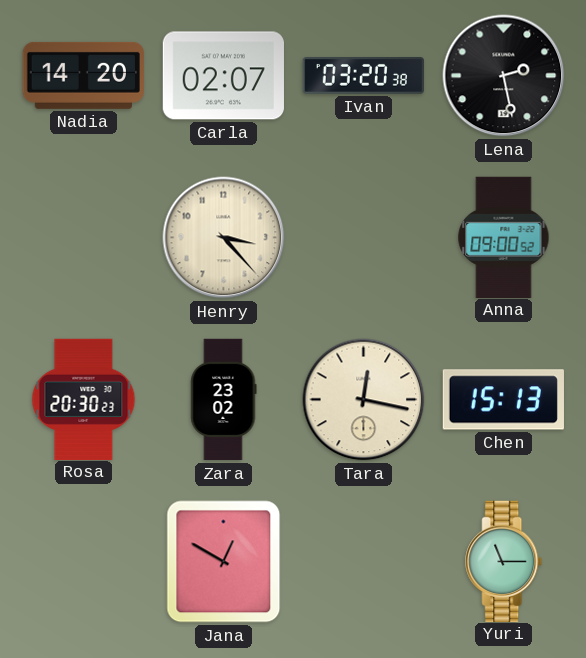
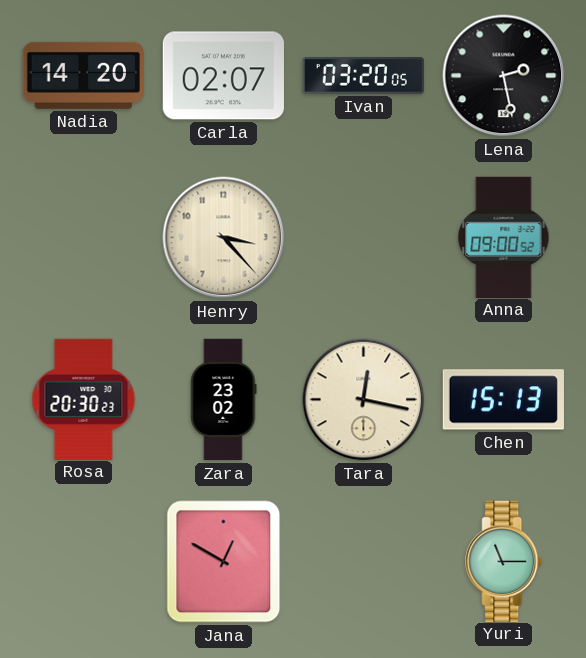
Ivan: 03:20:38 -> 03:20:05
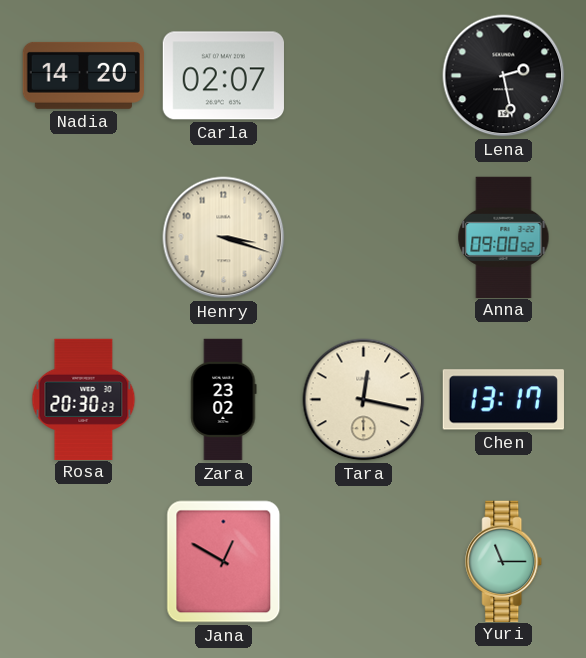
Ivan: 03:20 -> none
Henry: 3:23 -> 3:18
Chen: 15:13 -> 13:17
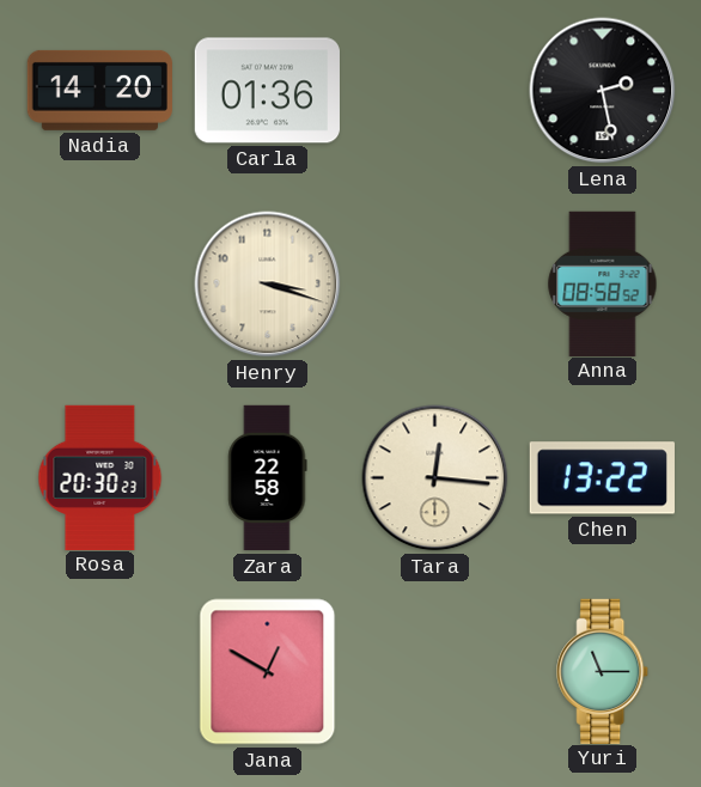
Carla: 02:07 -> 01:36
Anna: 09:00 -> 08:58
Zara: 23:02 -> 22:58
Tara: 12:17 -> 12:16
Chen: 13:17 -> 13:22
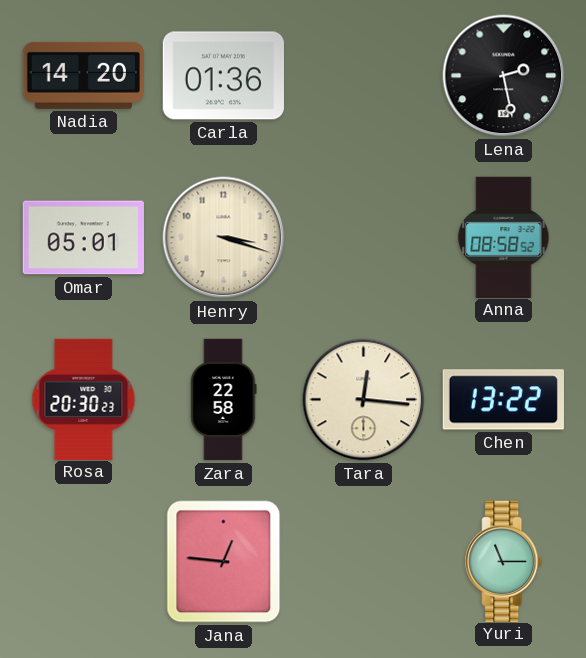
Omar: none -> 05:01
Jana: 12:50 -> 12:46
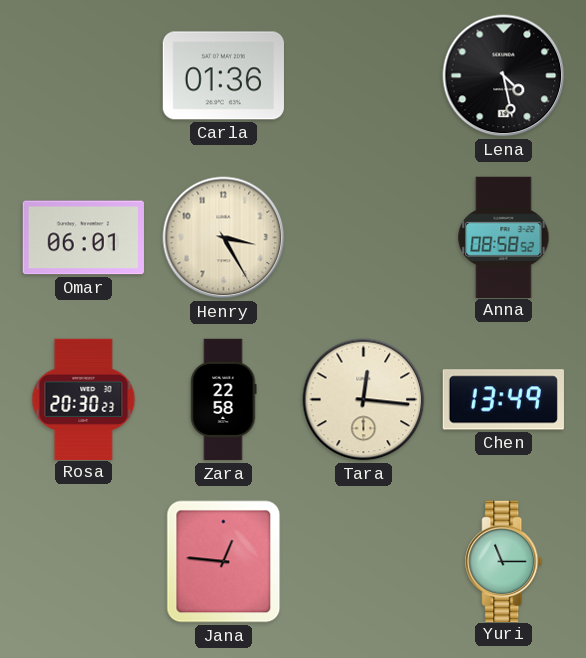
Nadia: 14:20 -> none
Lena: 2:28 -> 4:28
Omar: 05:01 -> 06:01
Henry: 3:18 -> 3:25
Chen: 13:22 -> 13:49
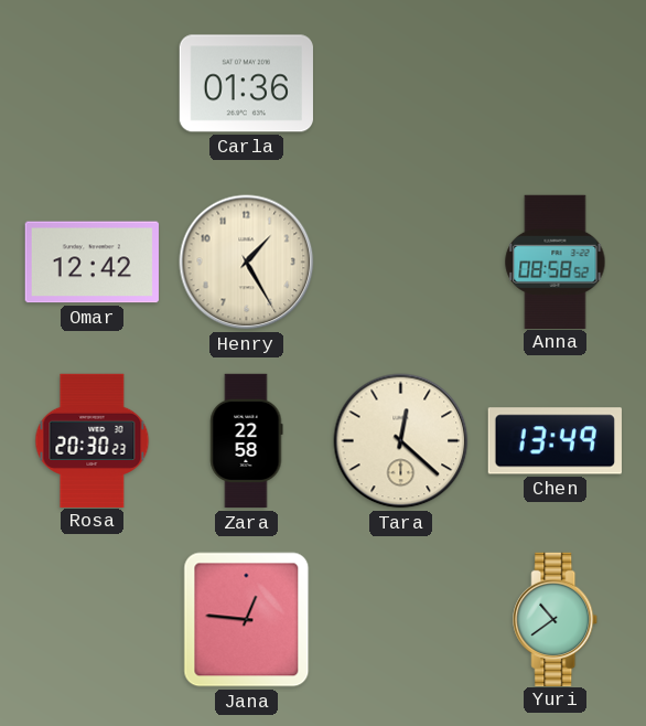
Lena: 4:28 -> none
Omar: 06:01 -> 12:42
Henry: 3:25 -> 1:25
Tara: 12:16 -> 12:22
Yuri: 11:15 -> 10:39
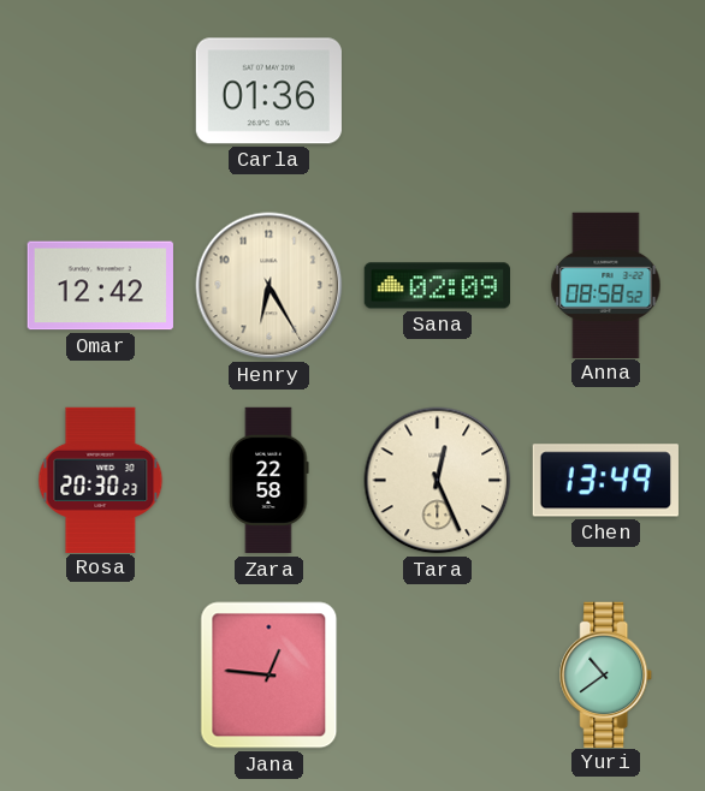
Henry: 1:25 -> 6:25
Sana: none -> 02:09
Tara: 12:22 -> 12:26
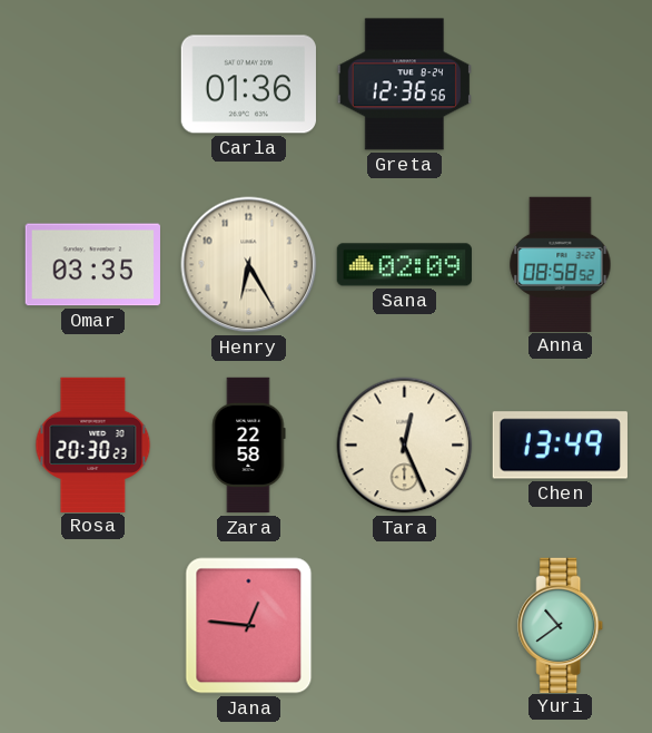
Greta: none -> 12:36
Omar: 12:42 -> 03:35
